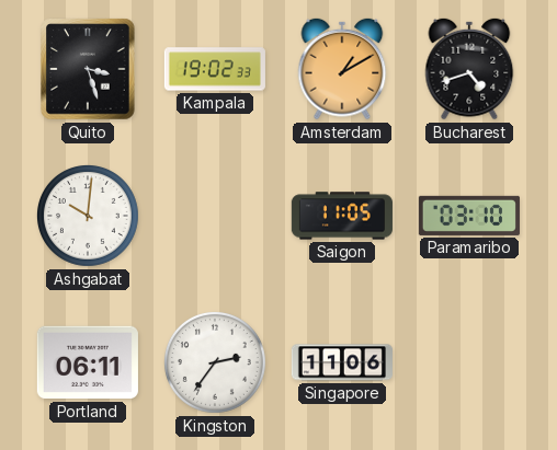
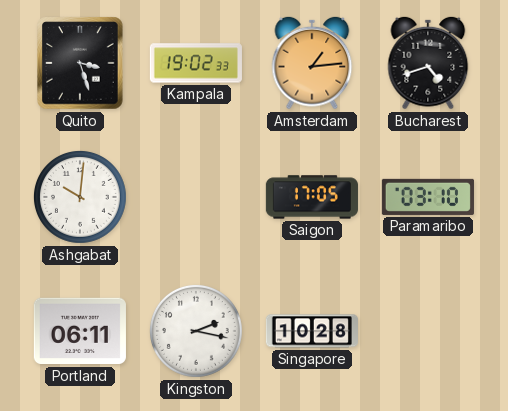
Amsterdam: 1:10 -> 1:14
Saigon: 11:05 -> 17:05
Kingston: 2:36 -> 2:17
Singapore: 11:06 -> 10:28
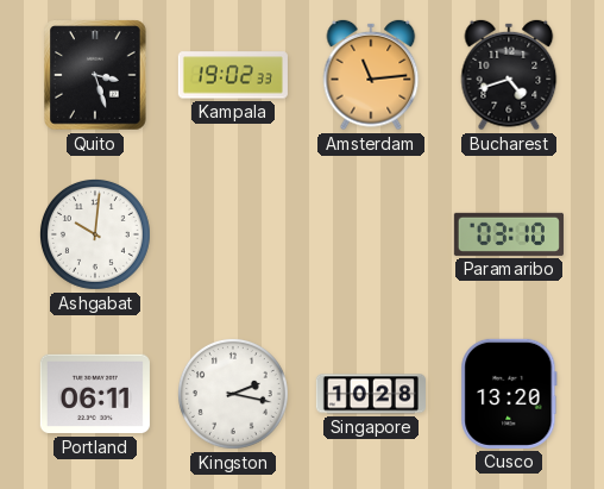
Amsterdam: 1:14 -> 11:14
Saigon: 17:05 -> none
Cusco: none -> 13:20
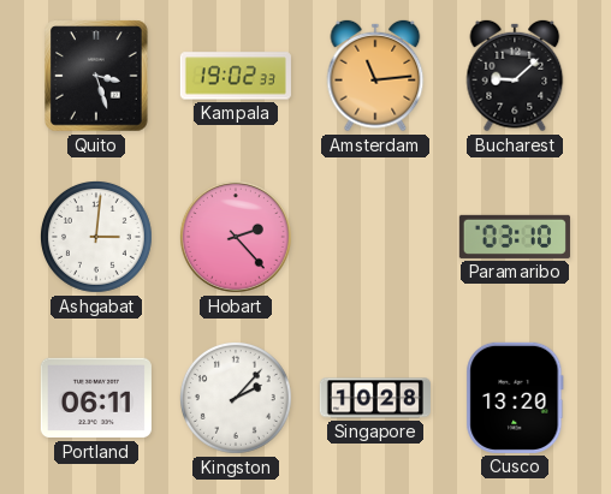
Bucharest: 4:42 -> 9:08
Ashgabat: 10:01 -> 3:01
Hobart: none -> 2:23
Kingston: 2:17 -> 2:07
